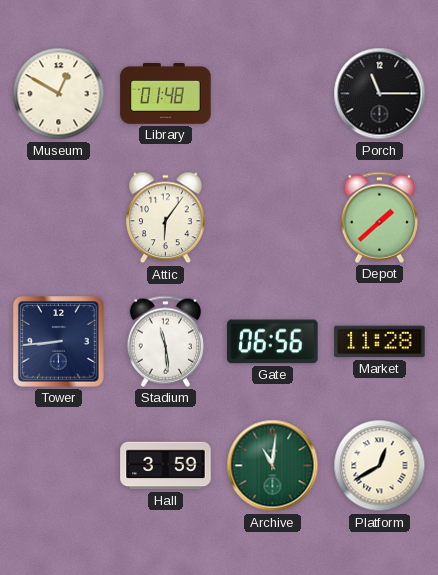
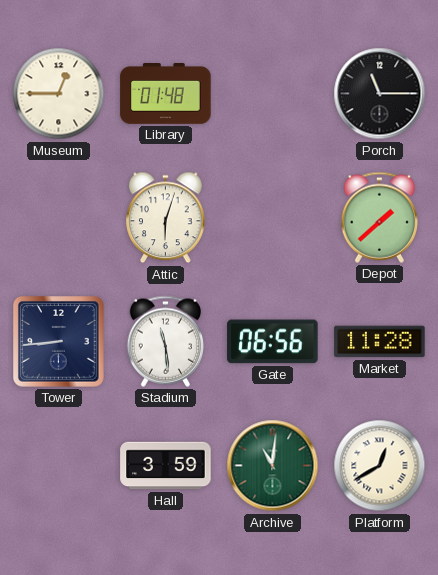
Museum: 12:50 -> 12:45
Attic: 6:06 -> 6:03
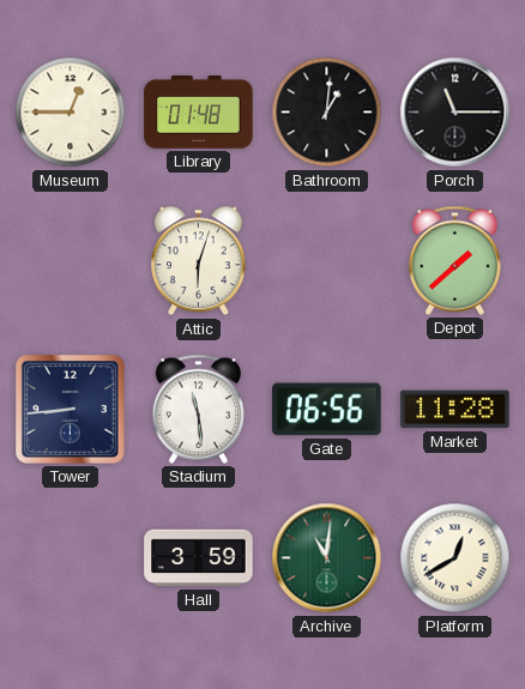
Bathroom: none -> 1:01
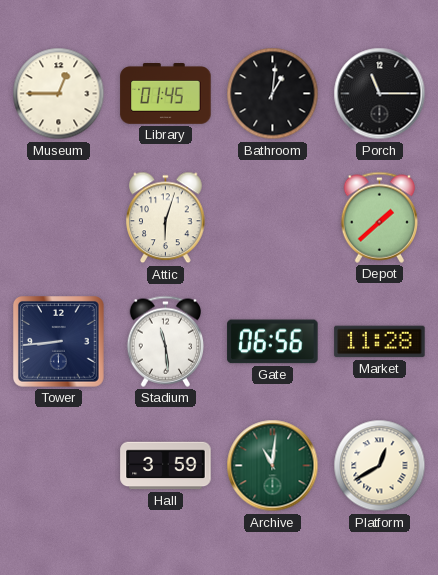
Library: 01:48 -> 01:45
